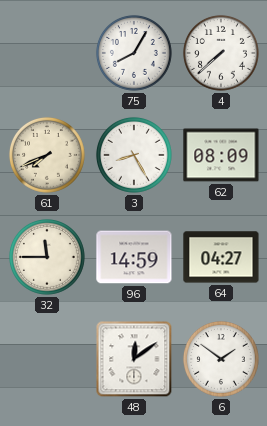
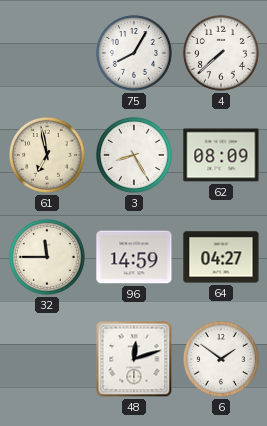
61: 7:41 -> 6:58
48: 12:09 -> 12:12
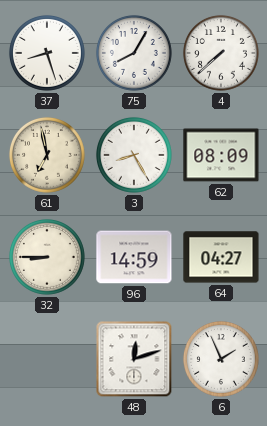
37: none -> 8:27
32: 11:45 -> 8:45
6: 1:51 -> 1:56
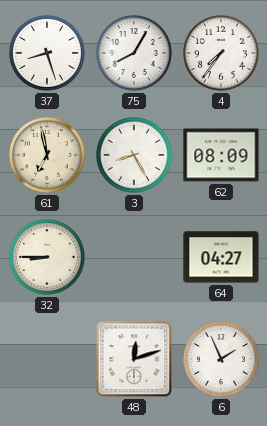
4: 7:38 -> 7:36
96: 14:59 -> none
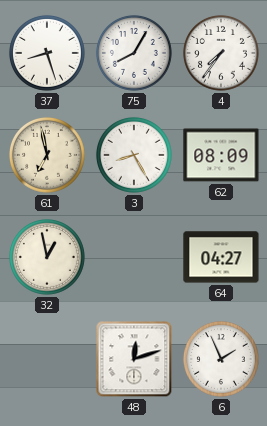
32: 8:45 -> 12:58
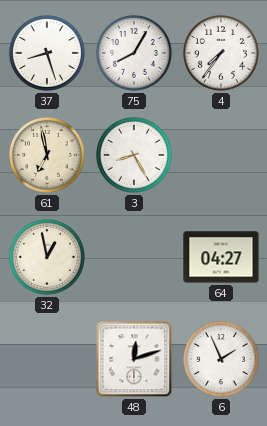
62: 08:09 -> none
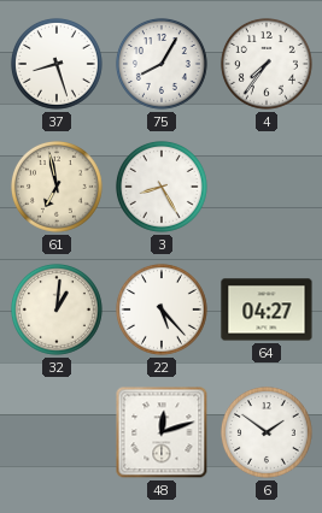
32: 12:58 -> 1:01
22: none -> 5:23
6: 1:56 -> 1:51
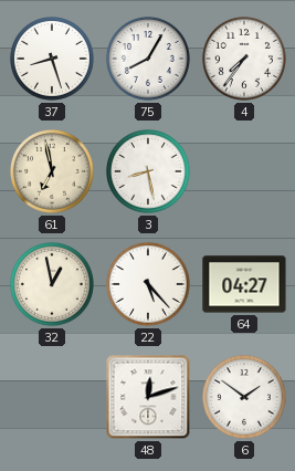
3: 8:25 -> 8:28
32: 1:01 -> 12:58
